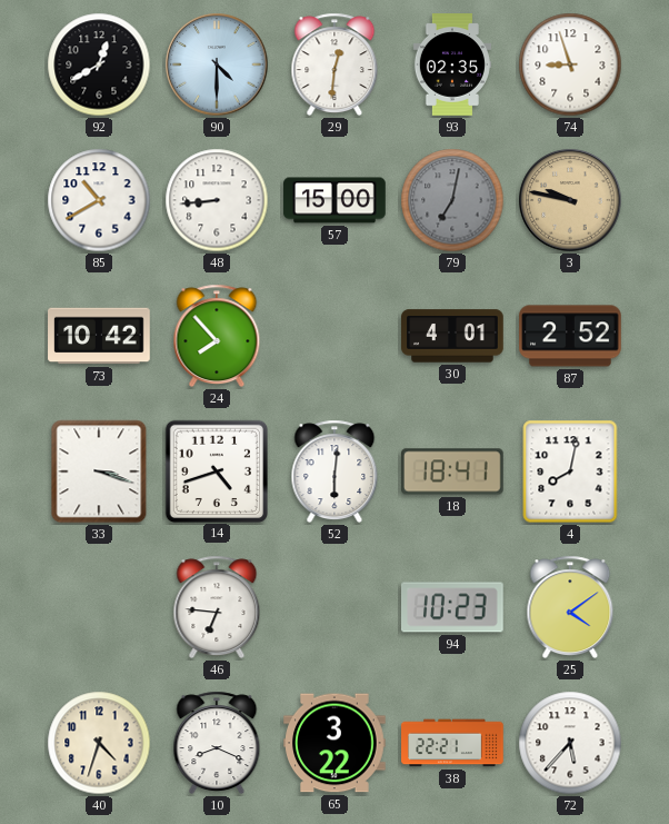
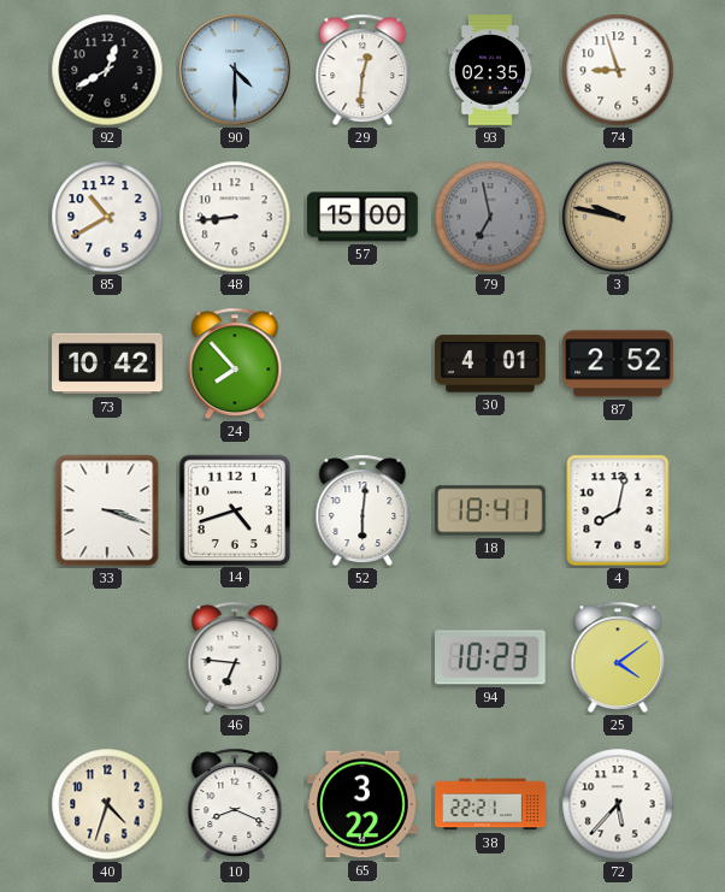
79: 7:02 -> 6:58
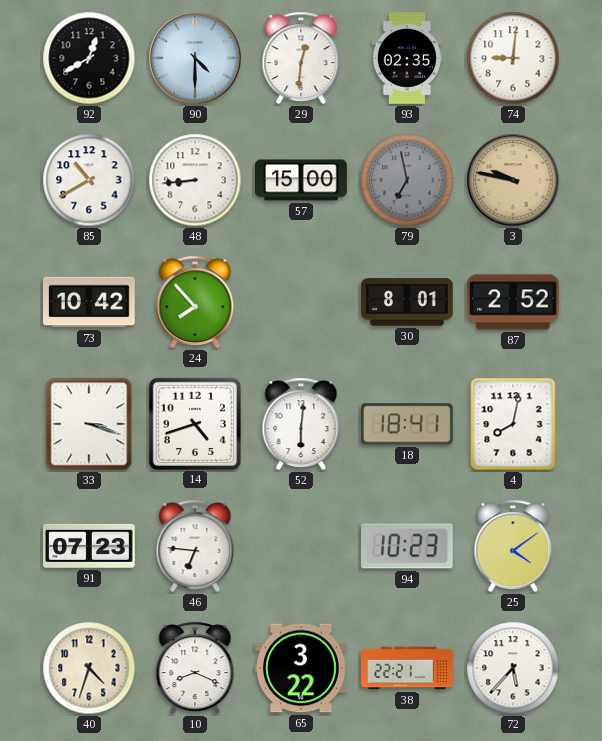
74: 8:57 -> 9:01
30: 4:01 -> 8:01
91: none -> 07:23
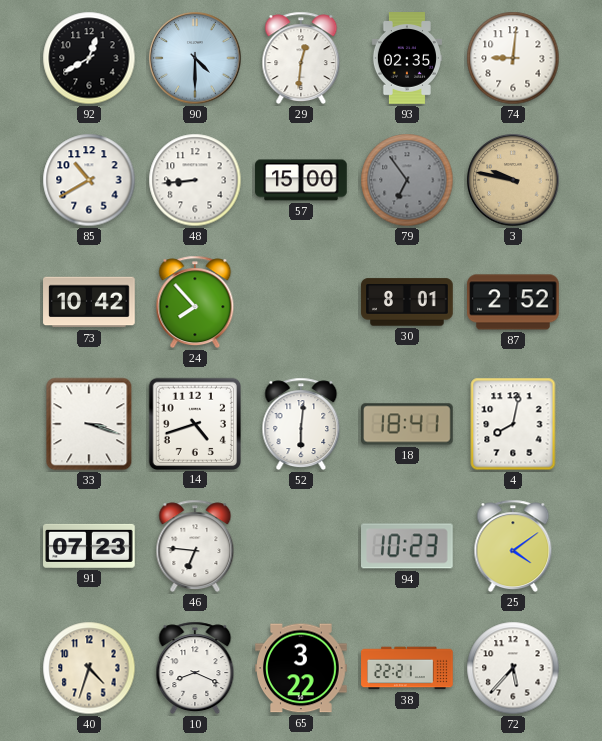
79: 6:58 -> 6:54
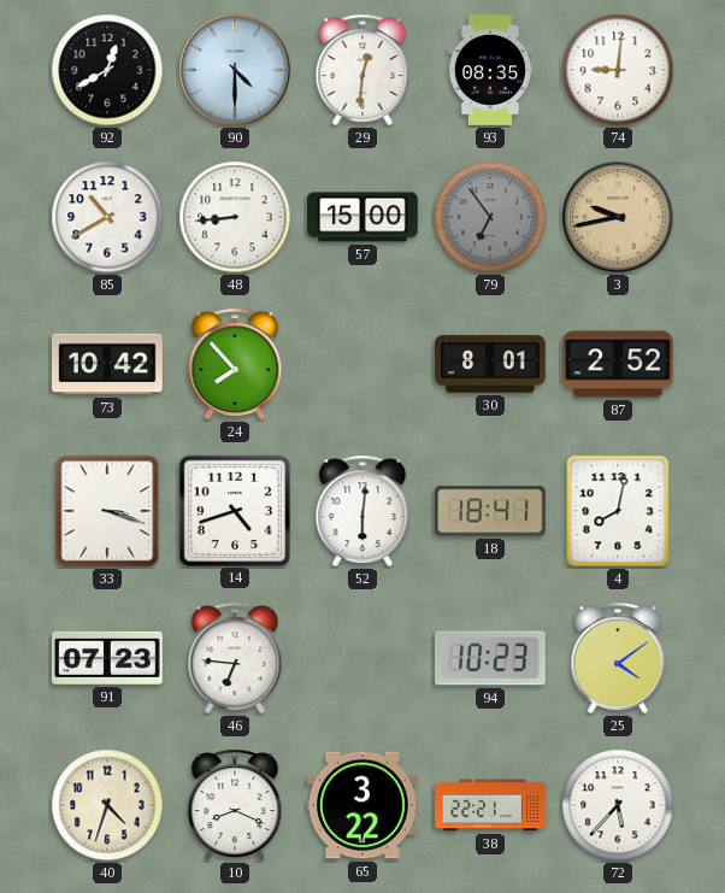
93: 02:35 -> 08:35
3: 9:47 -> 9:43
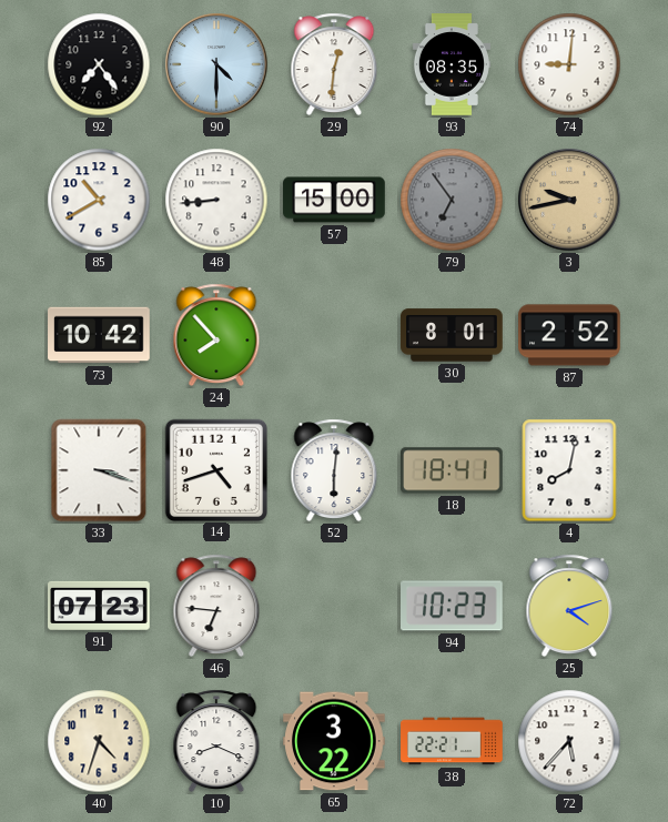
92: 12:40 -> 7:24
25: 4:09 -> 4:12
